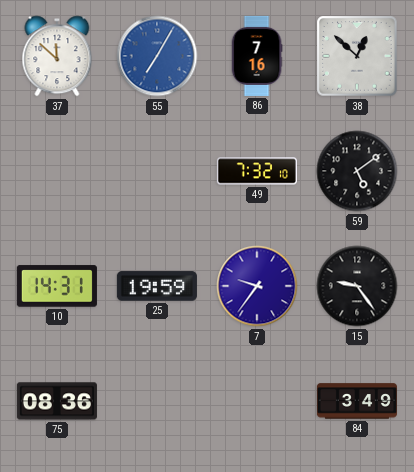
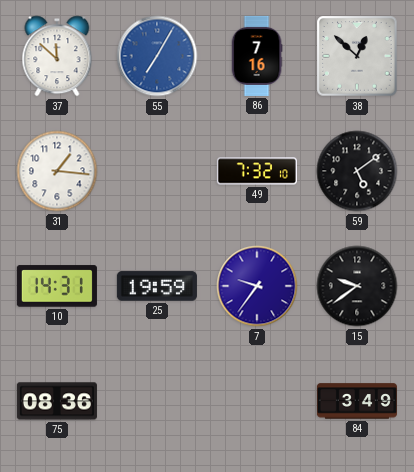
31: none -> 1:16
15: 9:24 -> 9:39
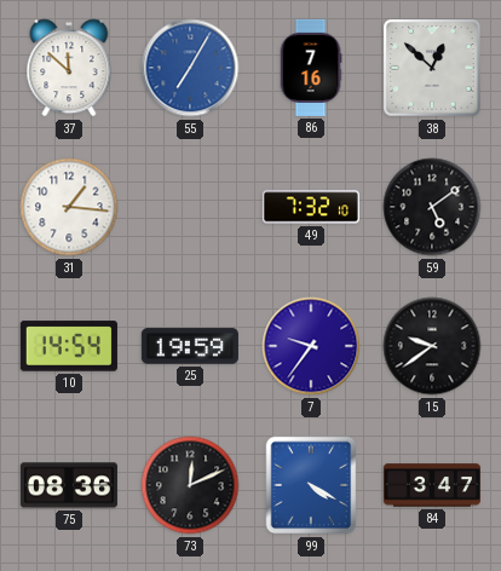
10: 14:31 -> 14:54
73: none -> 12:11
99: none -> 4:20
84: 3:49 -> 3:47
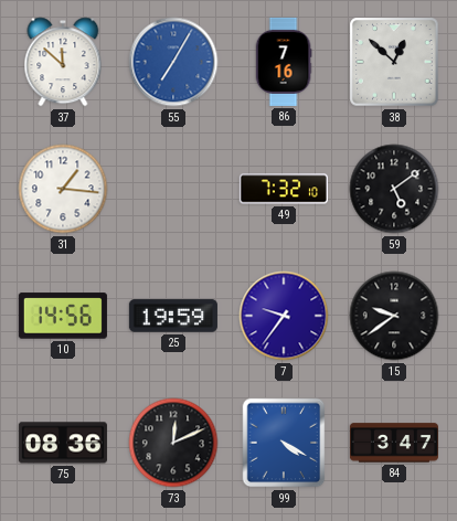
10: 14:54 -> 14:56
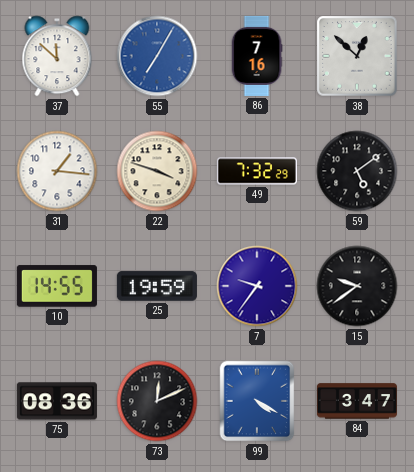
22: none -> 3:48
49: 7:32:10 -> 7:32:29
10: 14:56 -> 14:55
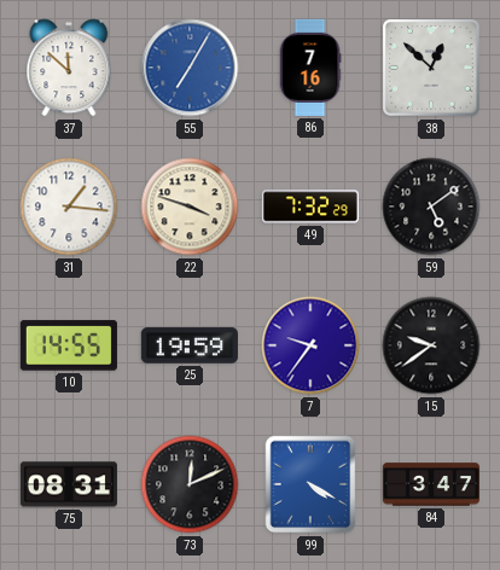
75: 08:36 -> 08:31
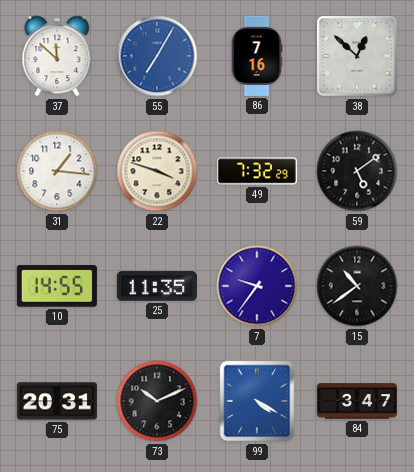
25: 19:59 -> 11:35
15: 9:39 -> 10:39
75: 08:31 -> 20:31
73: 12:11 -> 10:11
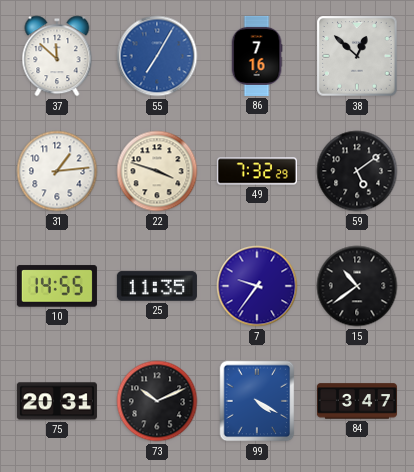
31: 1:16 -> 1:14
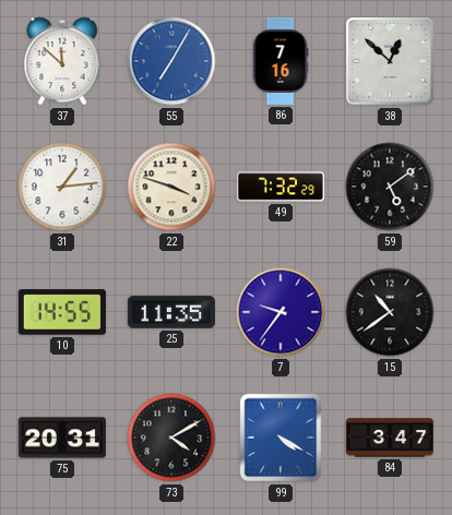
73: 10:11 -> 4:10
